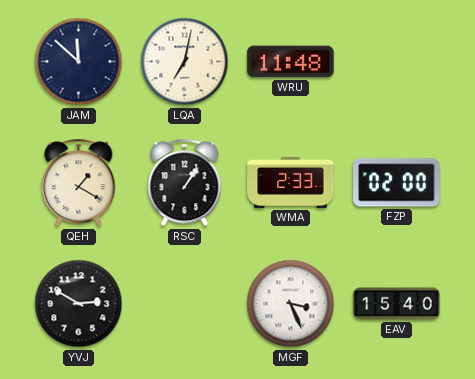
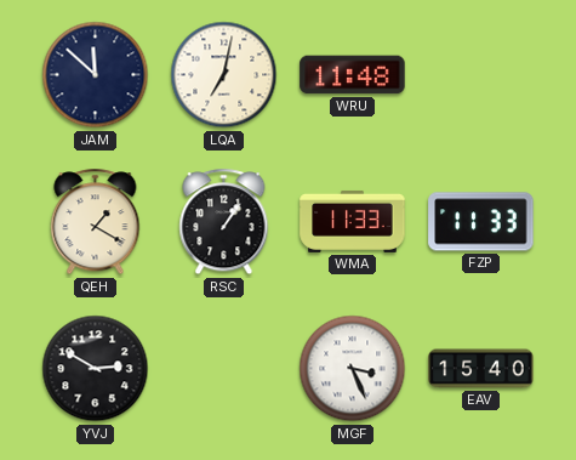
WMA: 2:33 -> 11:33
FZP: 02:00 -> 11:33
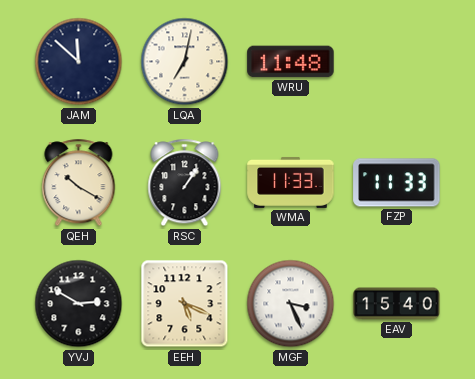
QEH: 1:20 -> 10:20
EEH: none -> 5:19
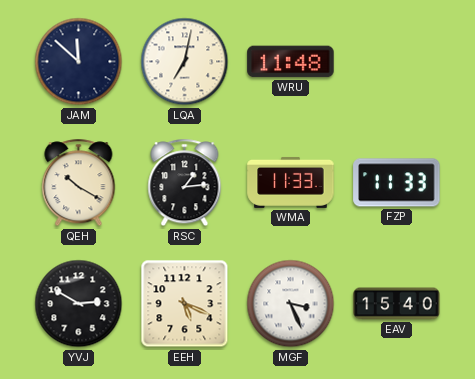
RSC: 1:06 -> 1:14
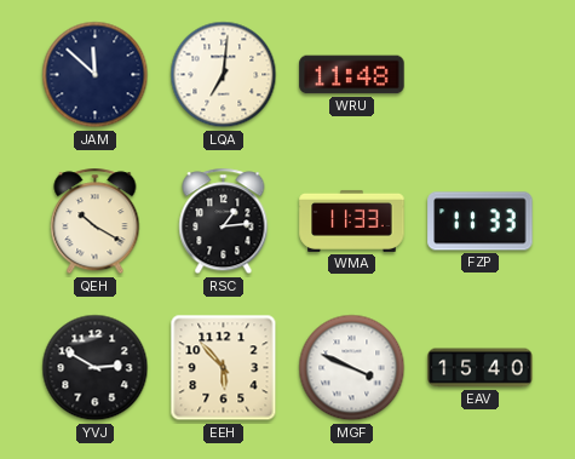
LQA: 7:02 -> 7:01
EEH: 5:19 -> 5:53
MGF: 3:26 -> 3:49
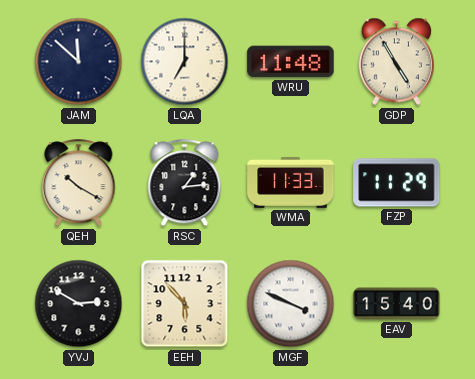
LQA: 7:01 -> 7:00
GDP: none -> 4:55
FZP: 11:33 -> 11:29
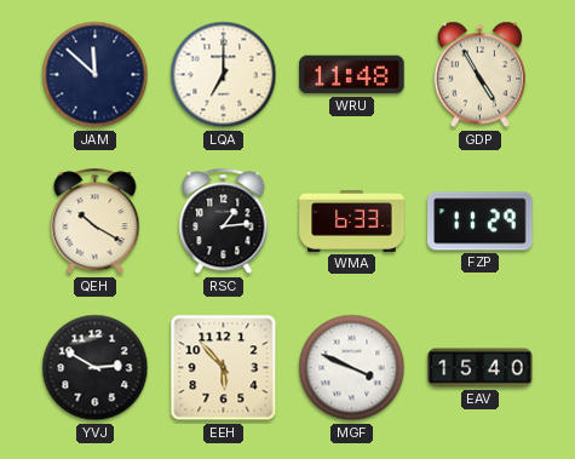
WMA: 11:33 -> 6:33
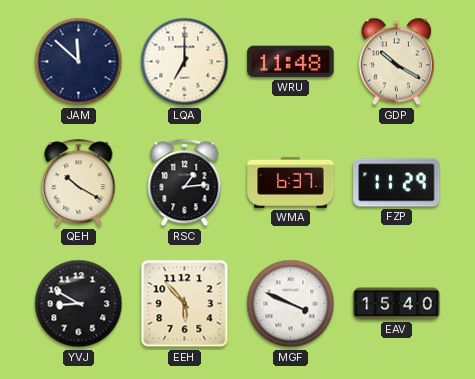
GDP: 4:55 -> 10:20
WMA: 6:33 -> 6:37
YVJ: 2:50 -> 8:50
